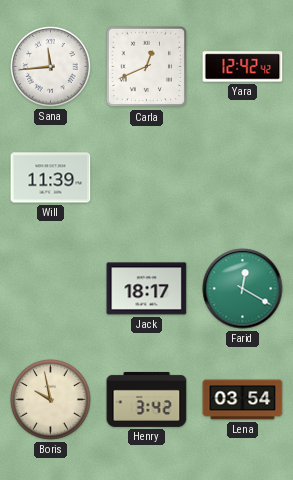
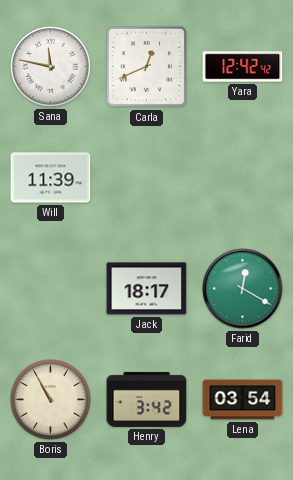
Sana: 11:44 -> 11:47
Boris: 9:58 -> 10:55
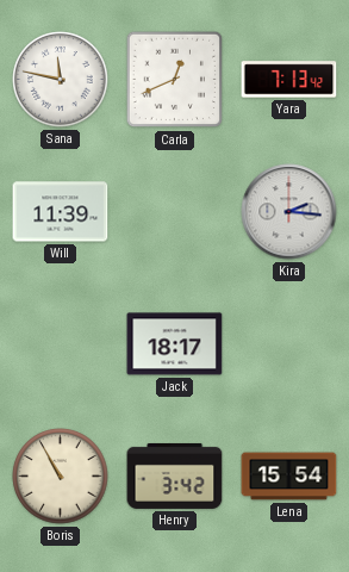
Yara: 12:42 -> 7:13
Kira: none -> 2:16
Farid: 12:20 -> none
Lena: 03:54 -> 15:54
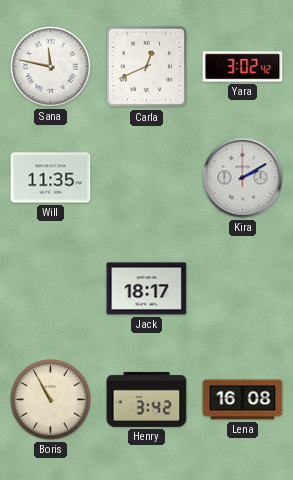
Yara: 7:13 -> 3:02
Will: 11:39 -> 11:35
Kira: 2:16 -> 2:10
Lena: 15:54 -> 16:08
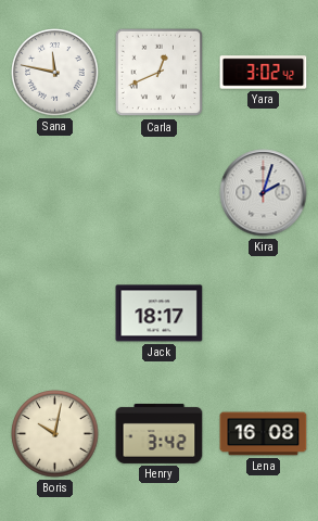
Will: 11:35 -> none
Kira: 2:10 -> 2:03
Boris: 10:55 -> 10:02
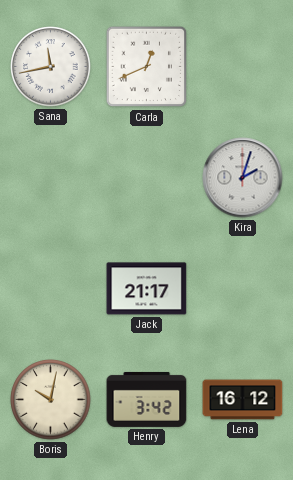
Sana: 11:47 -> 11:43
Yara: 3:02 -> none
Jack: 18:17 -> 21:17
Lena: 16:08 -> 16:12
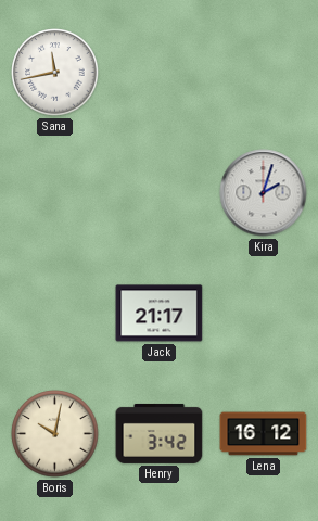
Carla: 12:41 -> none
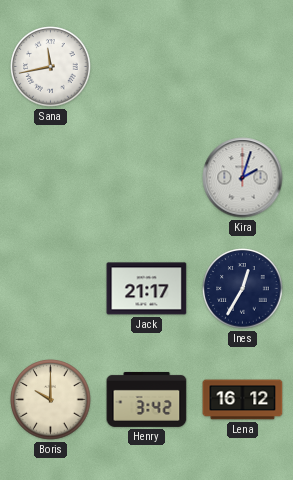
Ines: none -> 12:35
Boris: 10:02 -> 10:00
